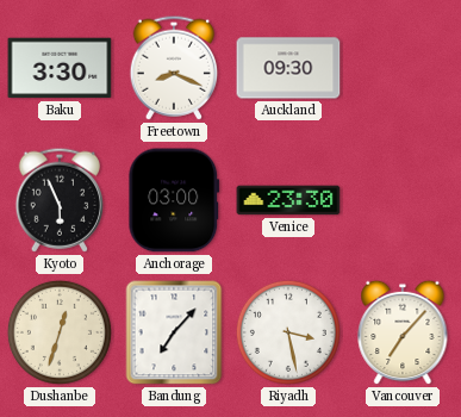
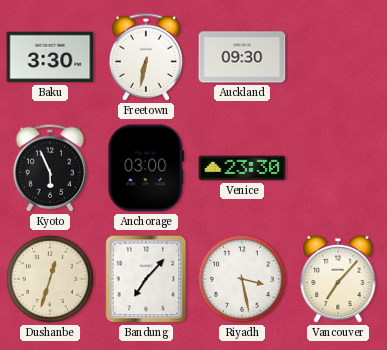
Freetown: 8:19 -> 6:32
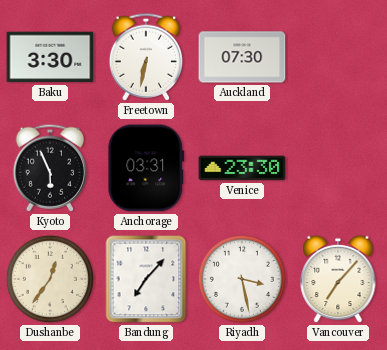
Auckland: 09:30 -> 07:30
Anchorage: 03:00 -> 03:31
Dushanbe: 12:33 -> 12:36
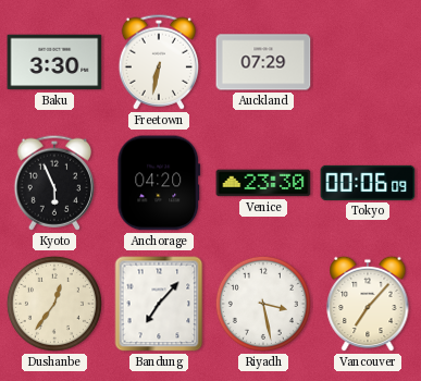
Auckland: 07:30 -> 07:29
Anchorage: 03:31 -> 04:20
Tokyo: none -> 00:06
